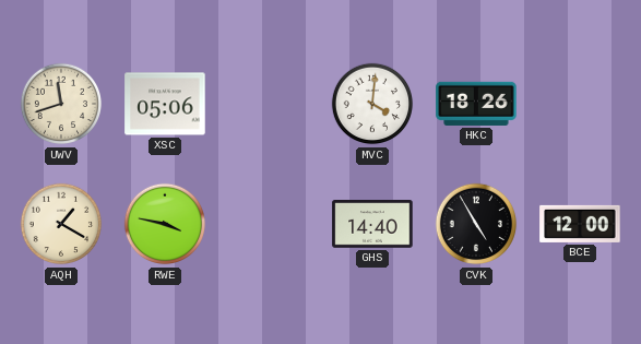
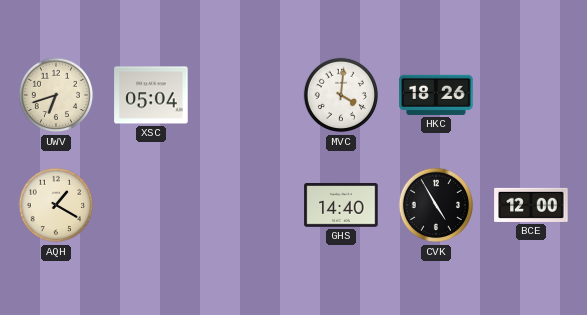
UWV: 11:42 -> 6:42
XSC: 05:06 -> 05:04
RWE: 3:47 -> none
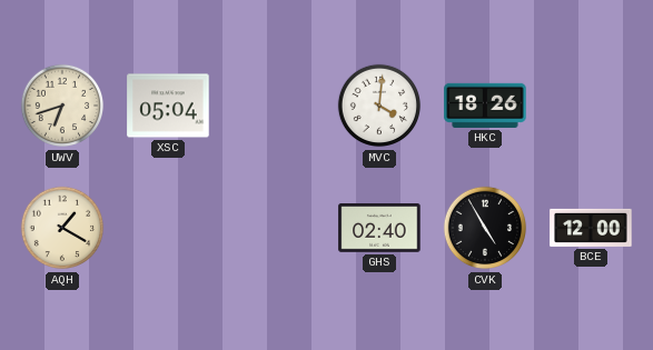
GHS: 14:40 -> 02:40
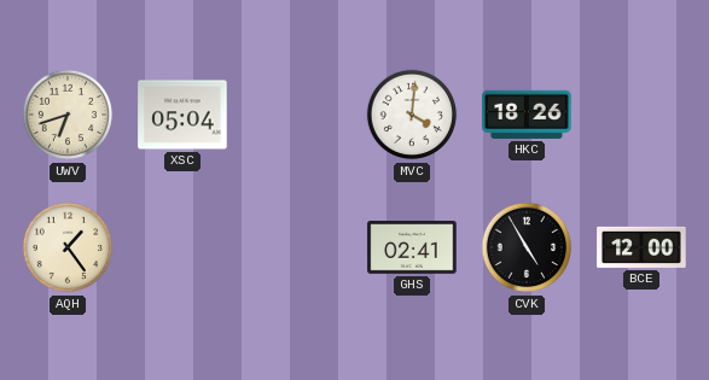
AQH: 1:20 -> 1:24
GHS: 02:40 -> 02:41
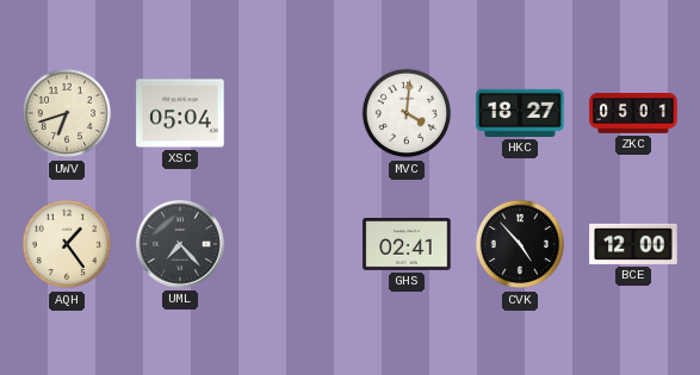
HKC: 18:26 -> 18:27
ZKC: none -> 05:01
UML: none -> 7:23
CVK: 4:55 -> 4:53
